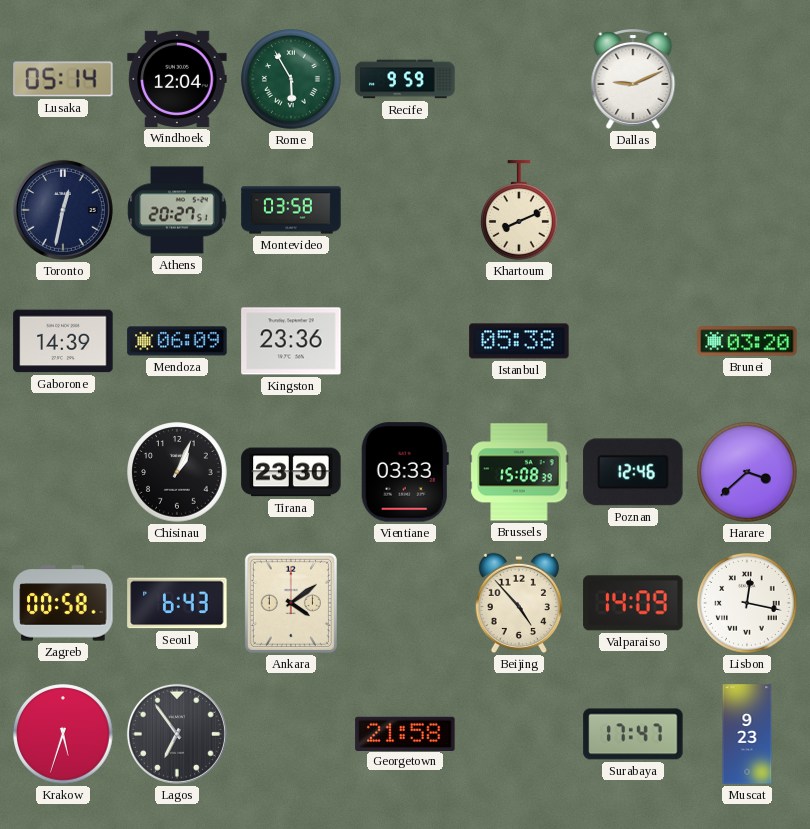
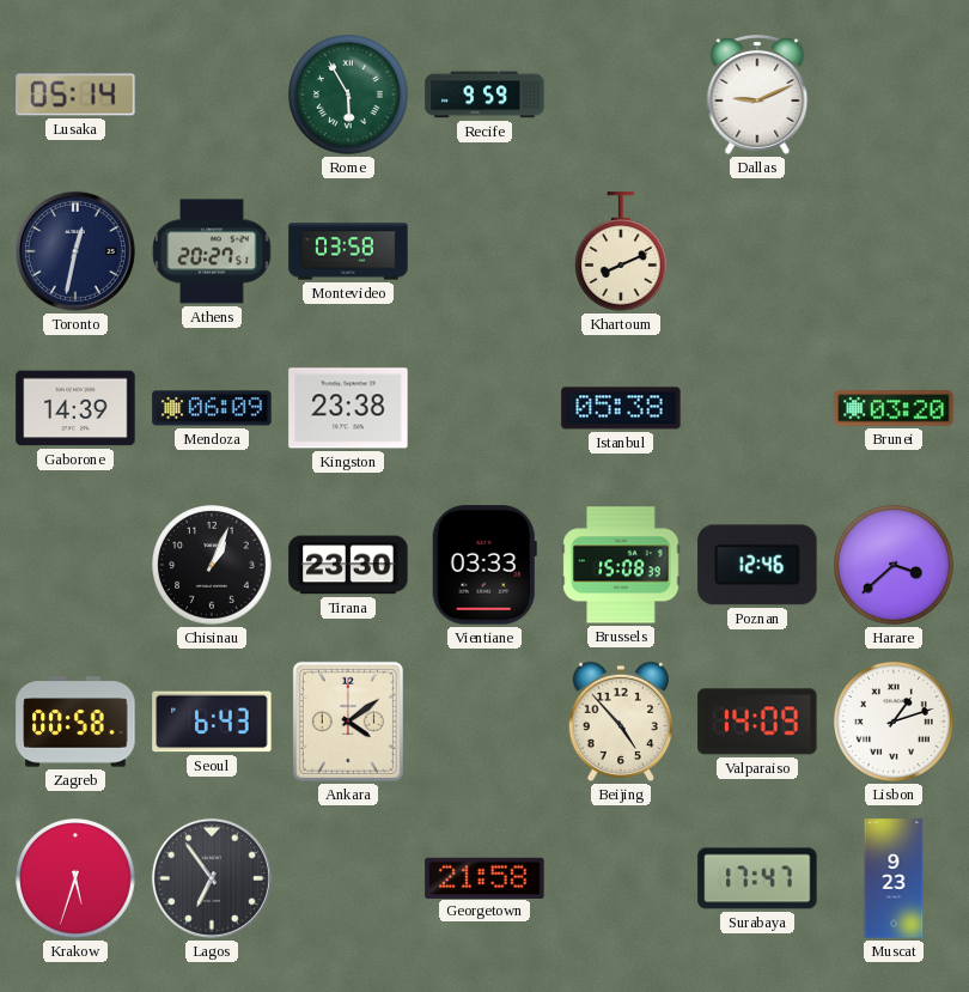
Windhoek: 12:04 -> none
Kingston: 23:36 -> 23:38
Lisbon: 12:17 -> 1:12
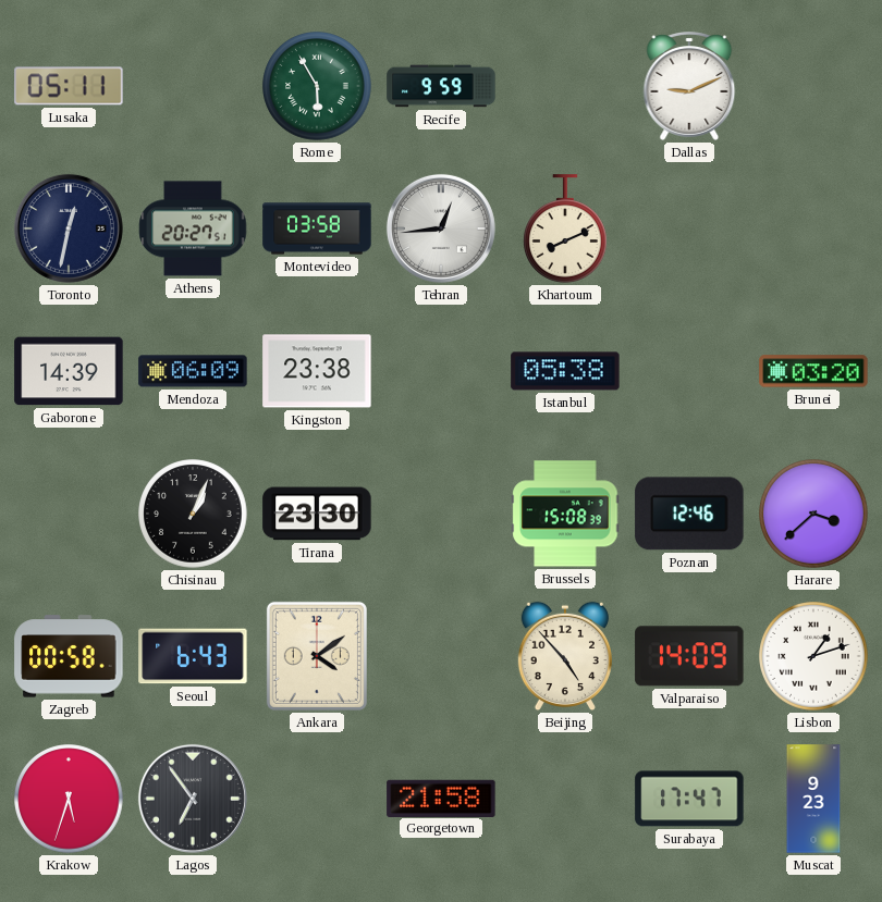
Lusaka: 05:14 -> 05:11
Tehran: none -> 12:44
Vientiane: 03:33 -> none
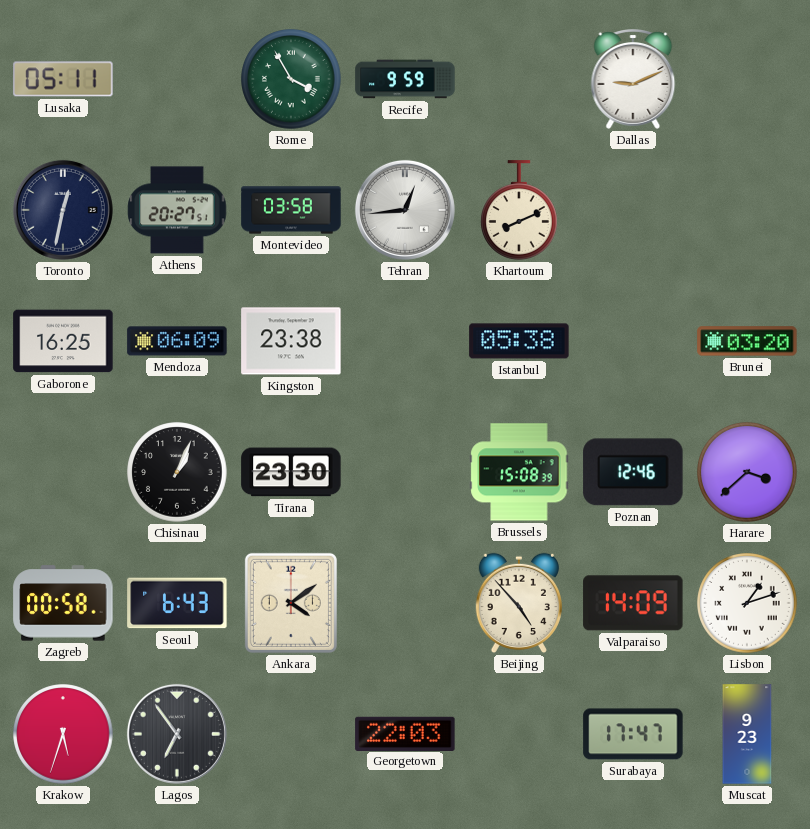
Rome: 5:55 -> 3:55
Gaborone: 14:39 -> 16:25
Georgetown: 21:58 -> 22:03
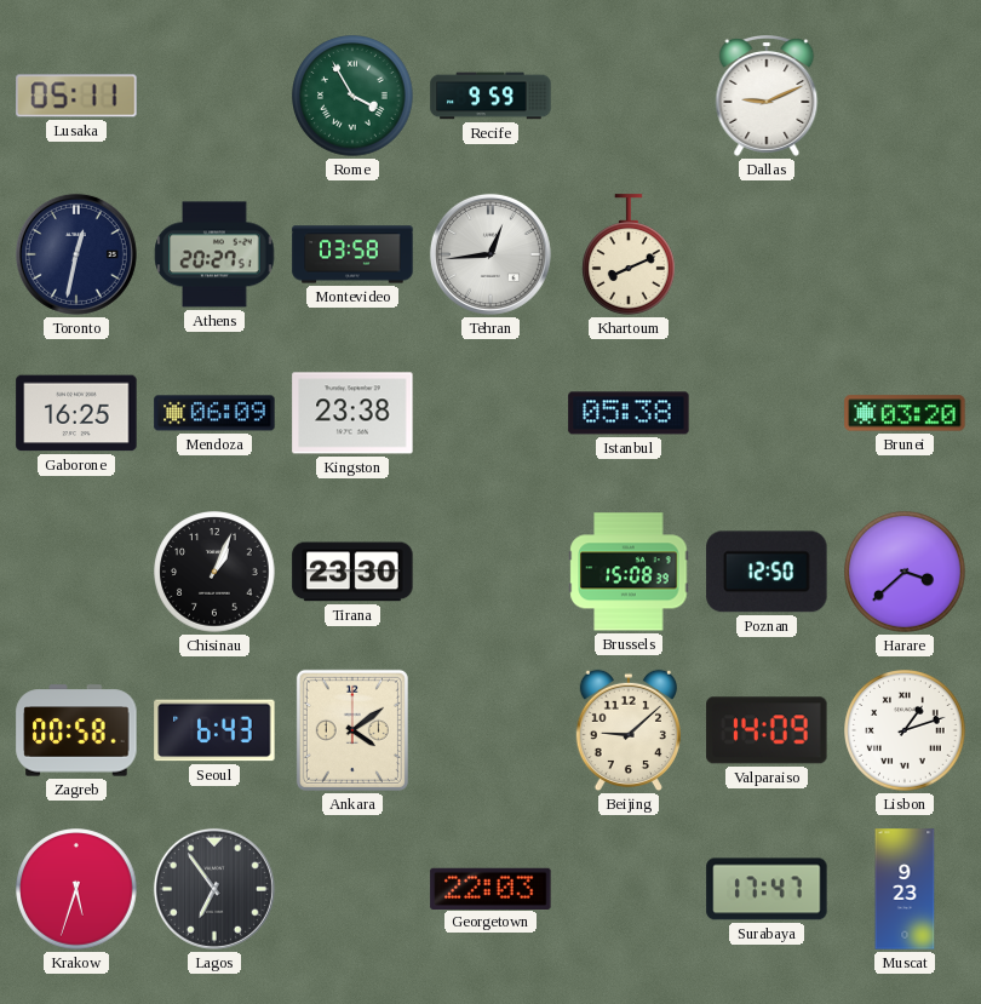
Poznan: 12:46 -> 12:50
Beijing: 4:53 -> 9:08
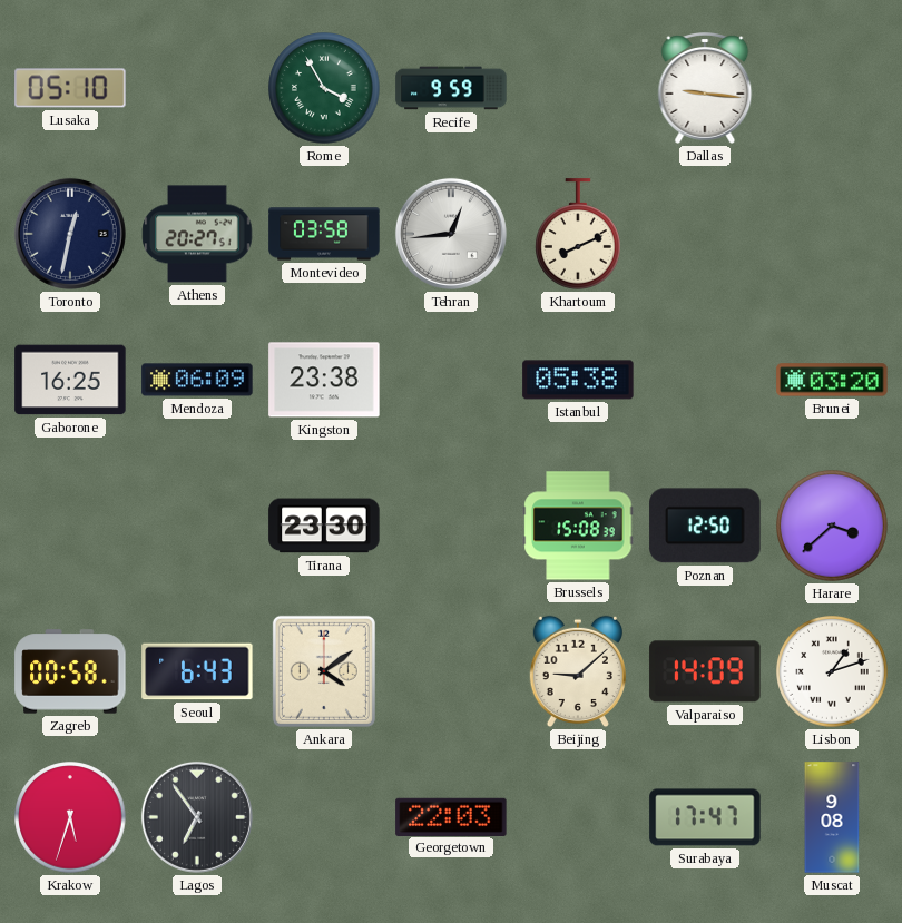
Lusaka: 05:11 -> 05:10
Dallas: 9:11 -> 9:16
Chisinau: 1:04 -> none
Muscat: 9:23 -> 9:08
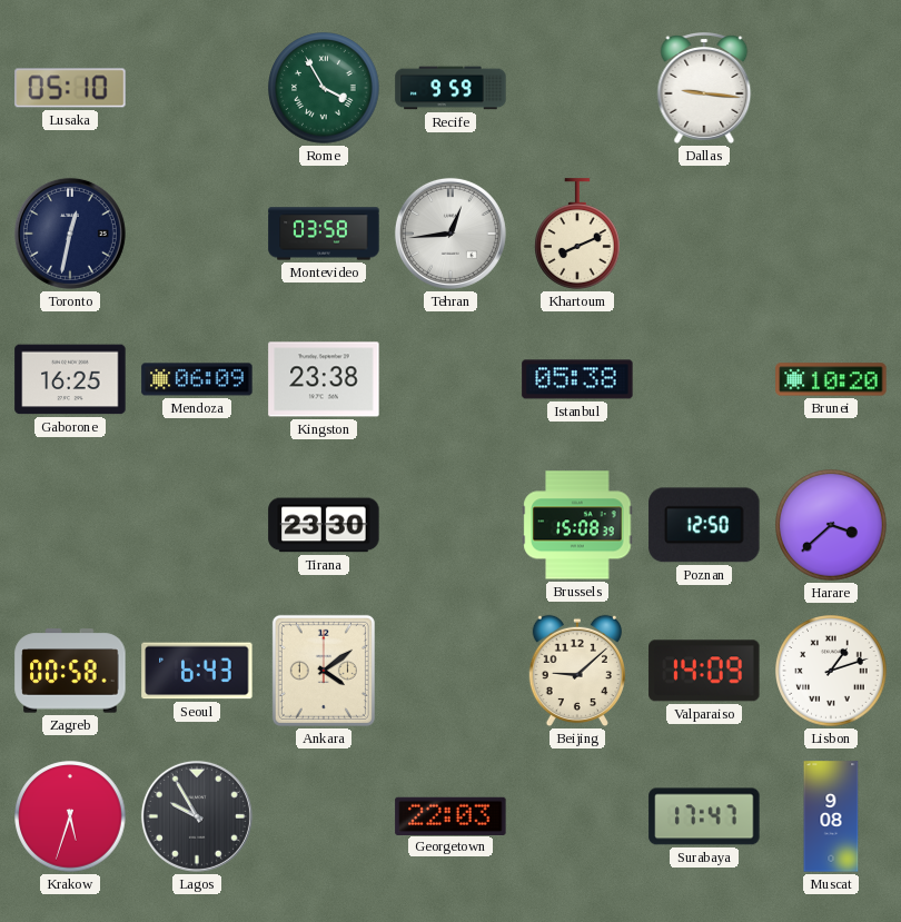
Athens: 20:27 -> none
Brunei: 03:20 -> 10:20
Lagos: 6:54 -> 9:55
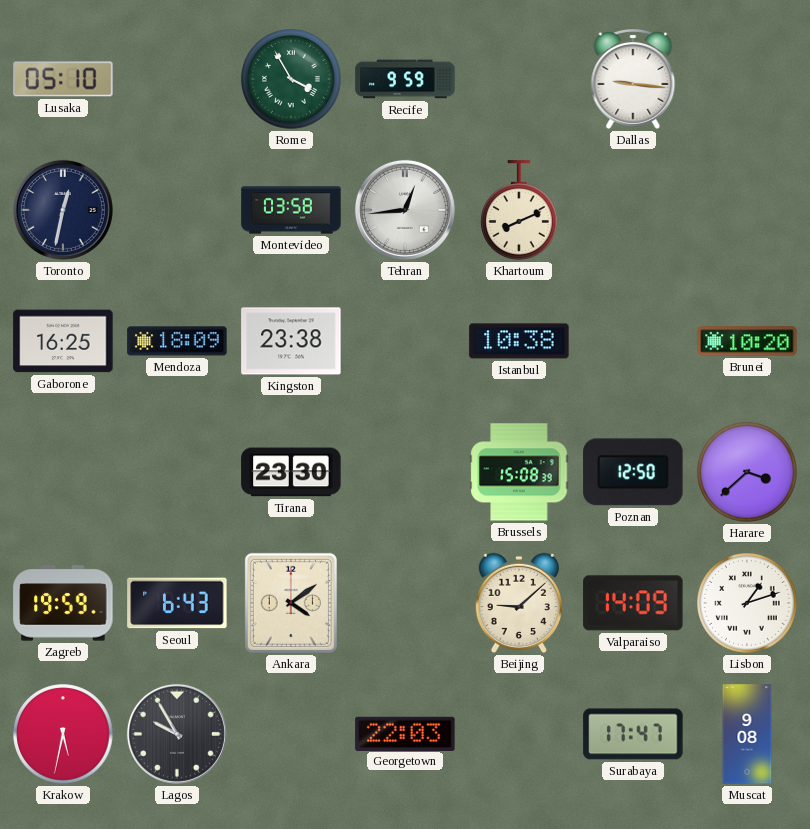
Mendoza: 06:09 -> 18:09
Istanbul: 05:38 -> 10:38
Zagreb: 00:58 -> 19:59
Krakow: 5:33 -> 5:32
